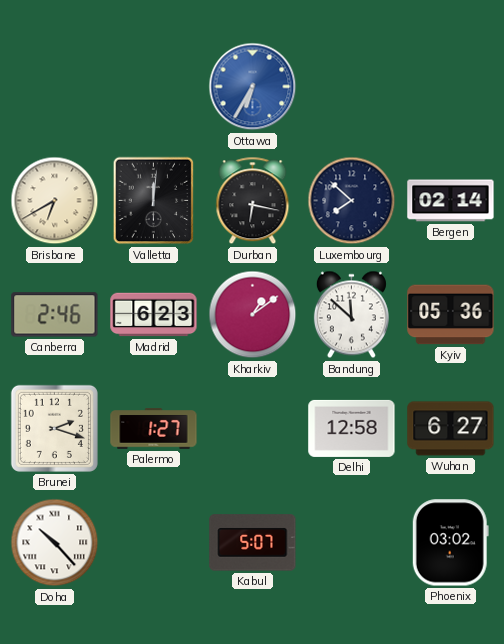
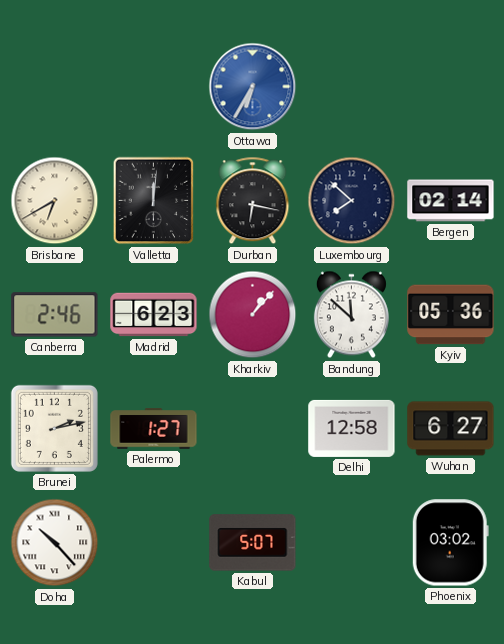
Kharkiv: 1:09 -> 1:07
Brunei: 2:18 -> 2:13
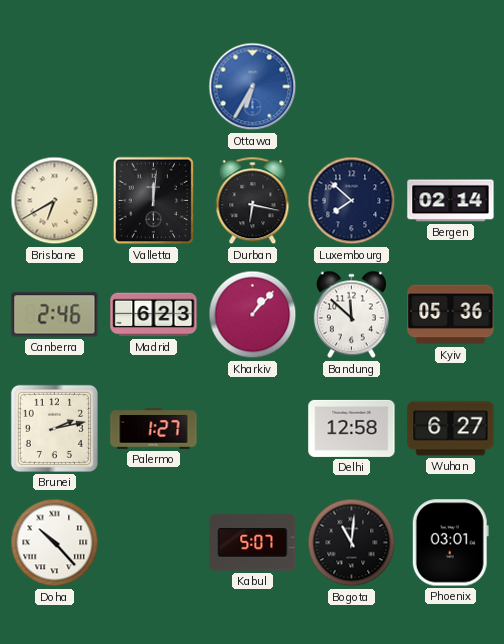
Bogota: none -> 11:01
Phoenix: 03:02 -> 03:01
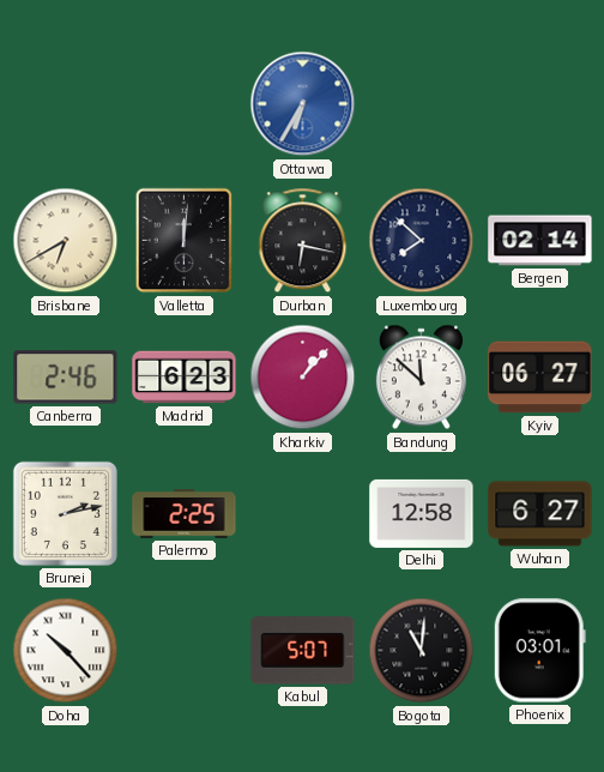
Kyiv: 05:36 -> 06:27
Palermo: 1:27 -> 2:25
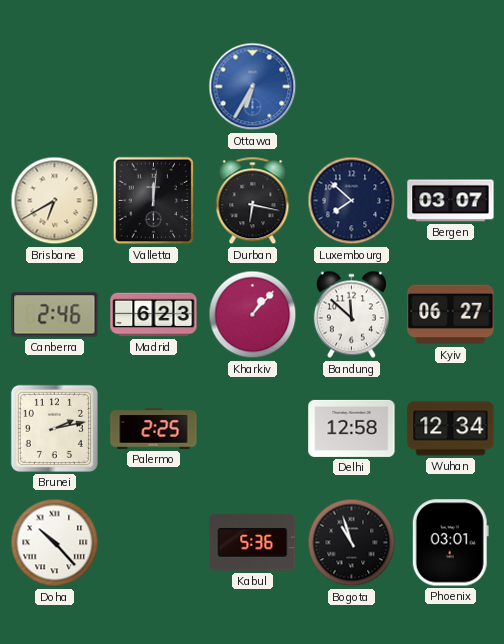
Bergen: 02:14 -> 03:07
Wuhan: 6:27 -> 12:34
Kabul: 5:07 -> 5:36
Bogota: 11:01 -> 10:57
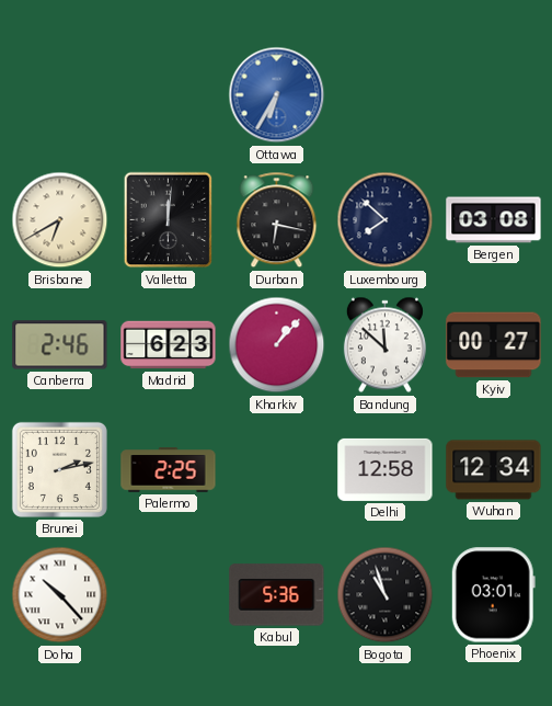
Bergen: 03:07 -> 03:08
Kyiv: 06:27 -> 00:27
